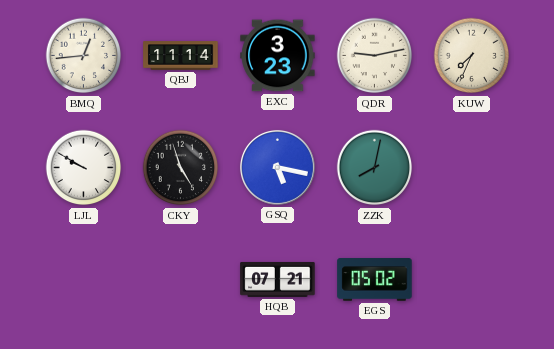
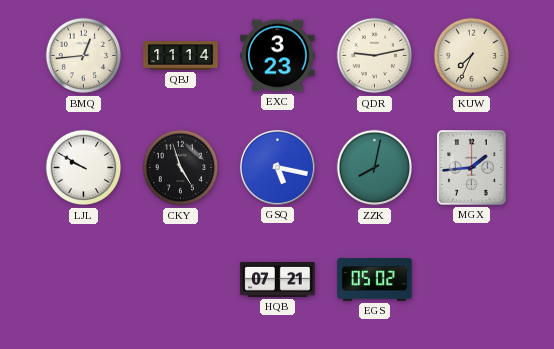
MGX: none -> 1:44
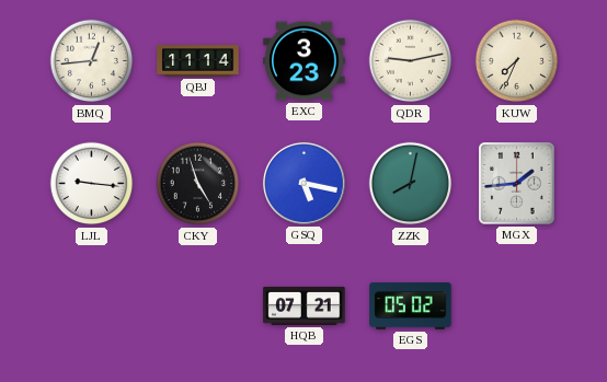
LJL: 9:50 -> 9:16
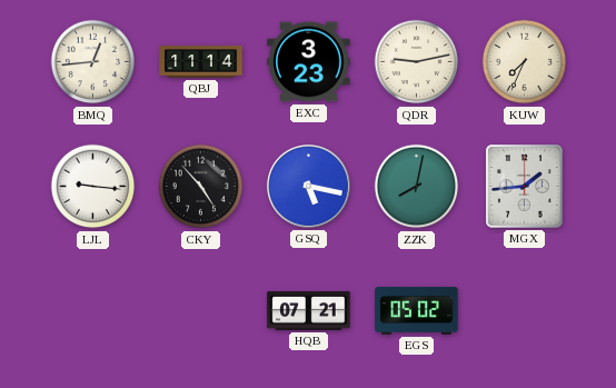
CKY: 4:57 -> 4:53
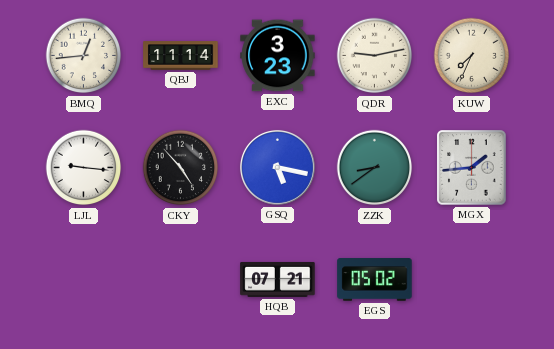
ZZK: 8:02 -> 8:39
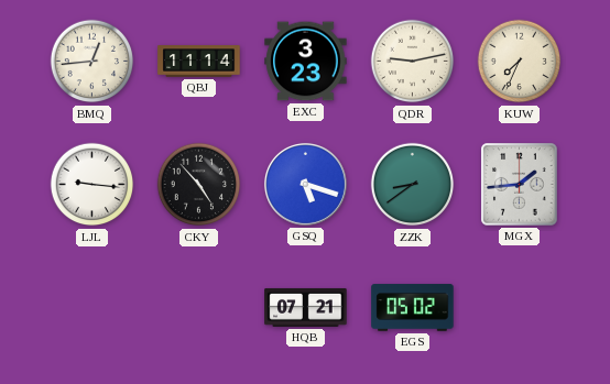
GSQ: 5:17 -> 5:18
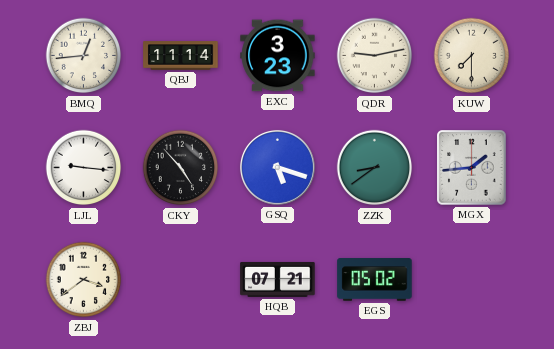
KUW: 7:34 -> 7:30
ZBJ: none -> 3:39
